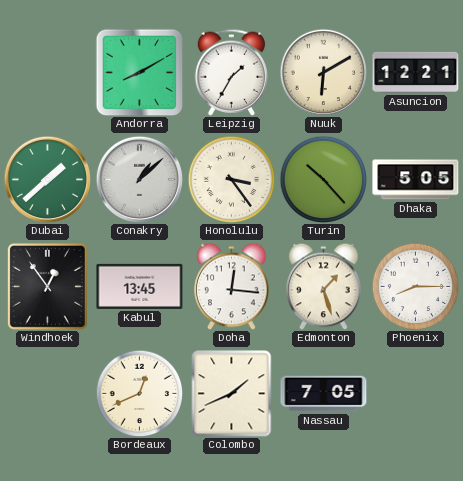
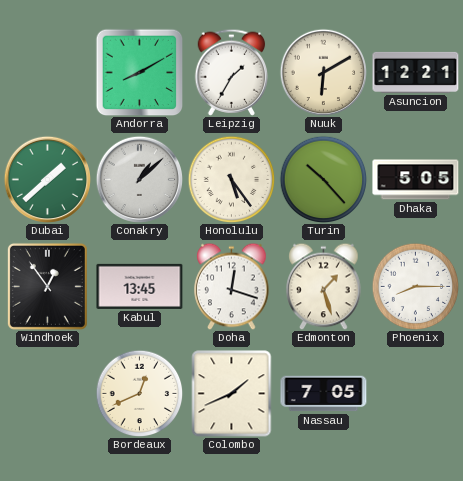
Honolulu: 3:24 -> 5:24
Doha: 12:16 -> 12:18
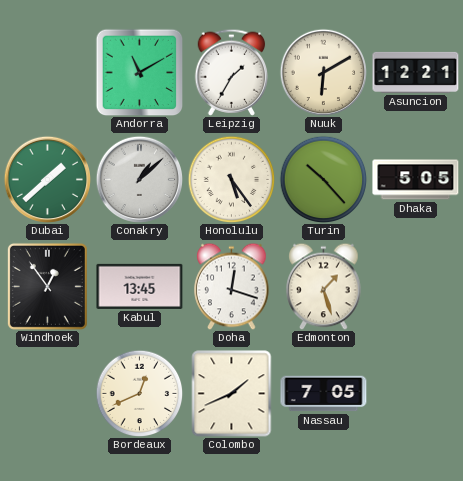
Andorra: 8:10 -> 11:10
Phoenix: 8:15 -> none
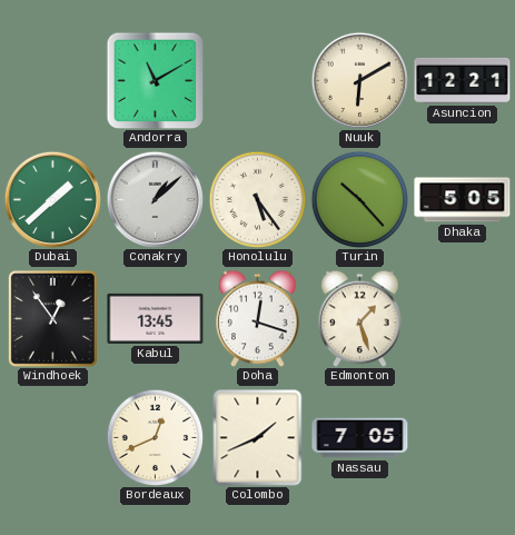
Leipzig: 1:35 -> none
